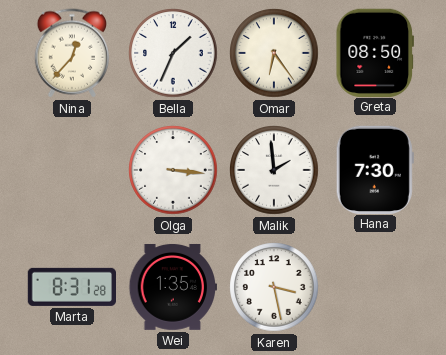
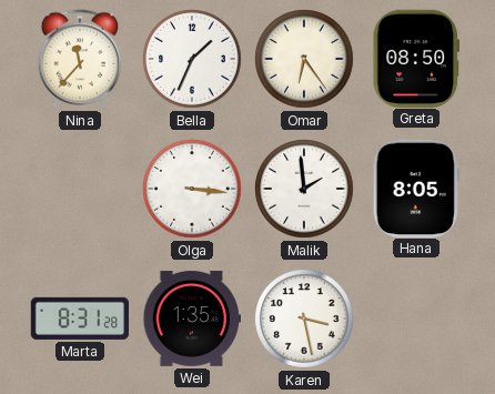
Nina: 12:37 -> 11:37
Hana: 7:30 -> 8:05
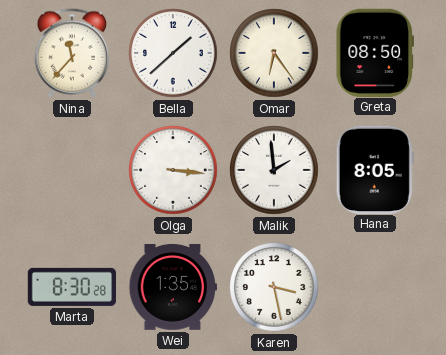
Bella: 1:34 -> 1:38
Marta: 8:31 -> 8:30
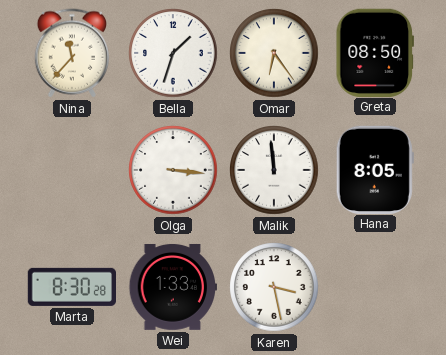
Bella: 1:38 -> 1:33
Malik: 1:59 -> 11:59
Wei: 1:35 -> 1:33
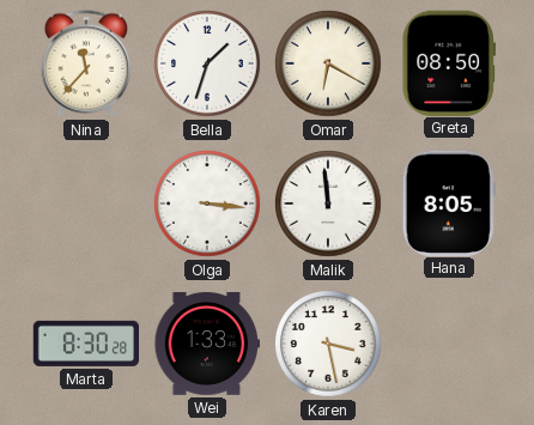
Omar: 6:24 -> 6:20
